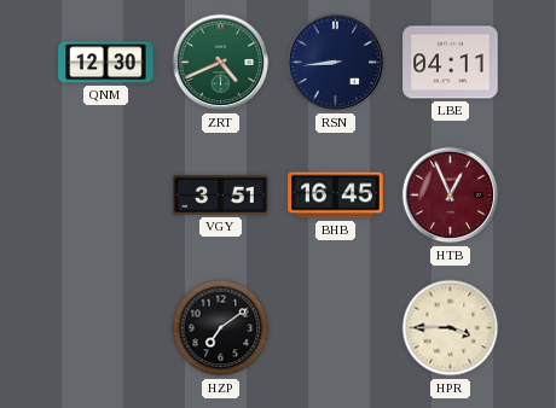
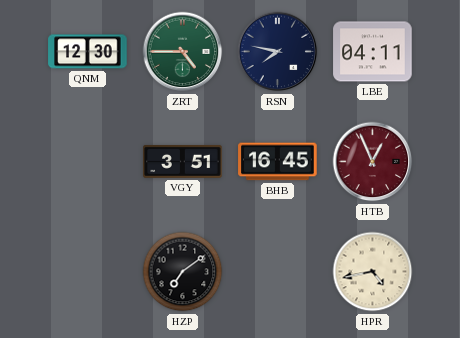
ZRT: 4:41 -> 4:45
RSN: 8:44 -> 7:47
HPR: 3:45 -> 4:43
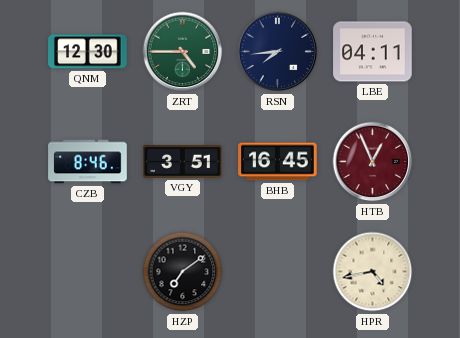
RSN: 7:47 -> 7:44
CZB: none -> 8:46
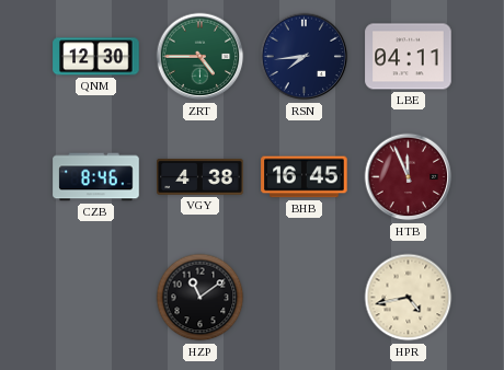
VGY: 3:51 -> 4:38
HTB: 12:56 -> 11:56
HZP: 7:09 -> 11:09
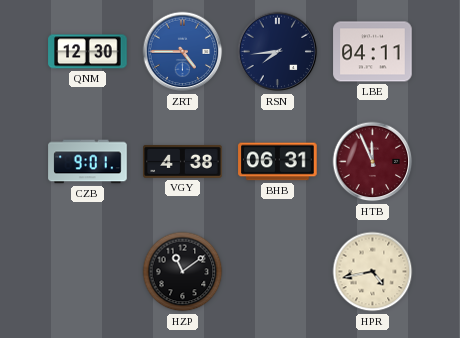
ZRT dial: green -> blue
CZB: 8:46 -> 9:01
BHB: 16:45 -> 06:31
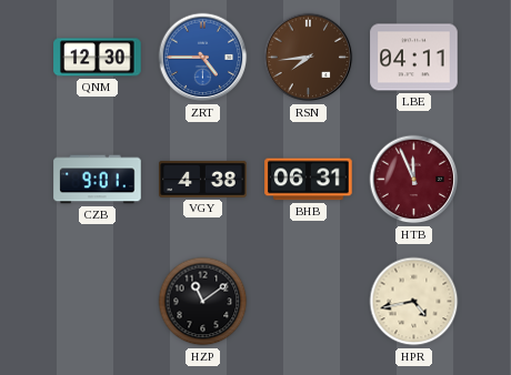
RSN dial: navy -> brown
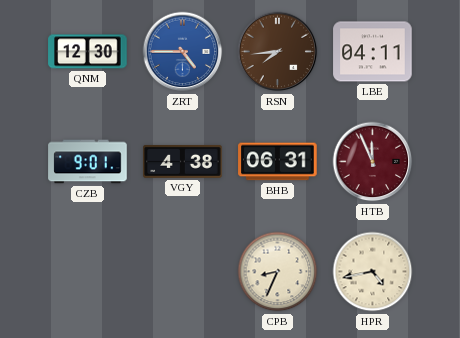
HZP: 11:09 -> none
CPB: none -> 8:34
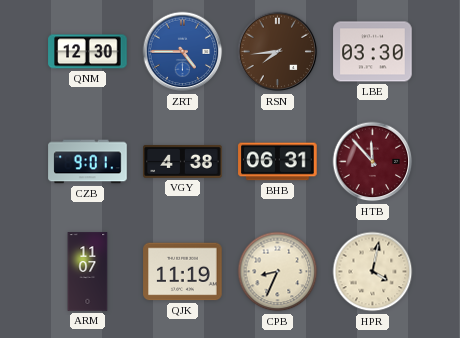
LBE: 04:11 -> 03:30
HTB: 11:56 -> 11:53
ARM: none -> 11:07
QJK: none -> 11:19
HPR: 4:43 -> 4:02
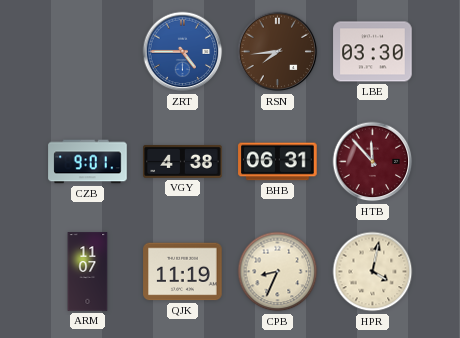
QNM: 12:30 -> none
